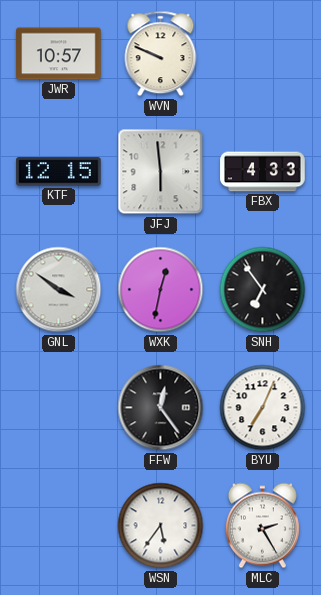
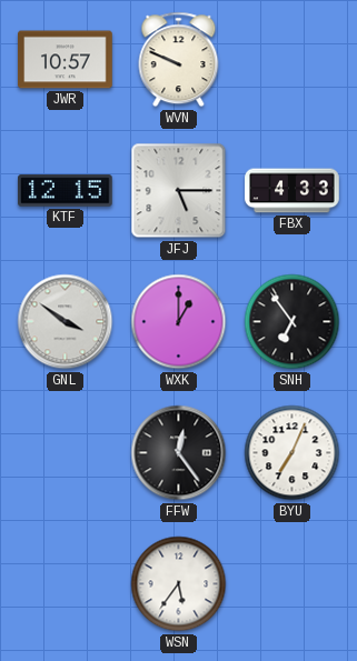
JFJ: 5:59 -> 5:15
WXK: 12:32 -> 1:00
MLC: 2:25 -> none
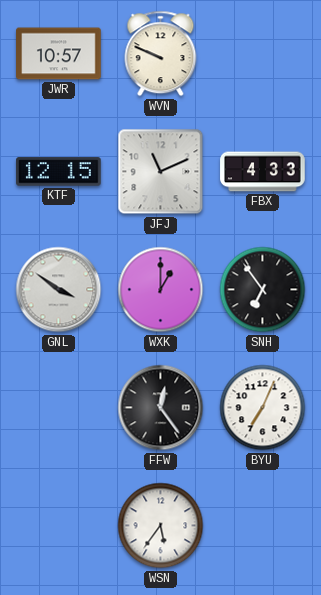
JFJ: 5:15 -> 11:11
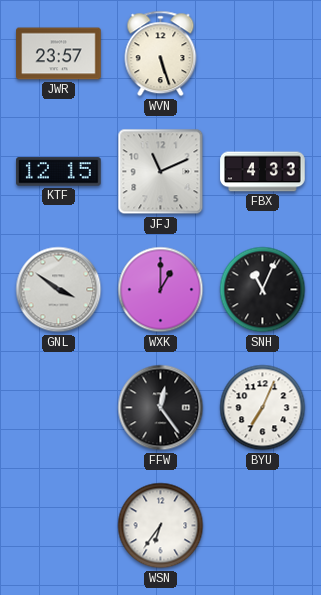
JWR: 10:57 -> 23:57
WVN: 9:49 -> 5:27
SNH: 6:54 -> 11:04
WSN: 5:36 -> 6:36
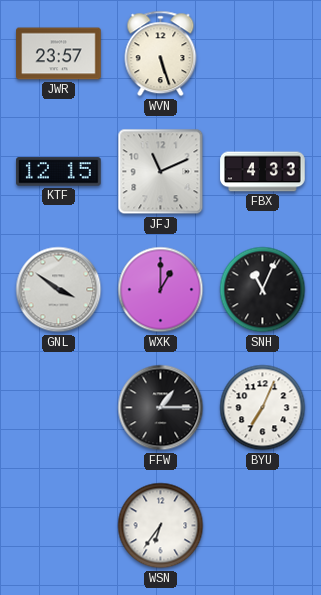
FFW: 12:24 -> 1:15
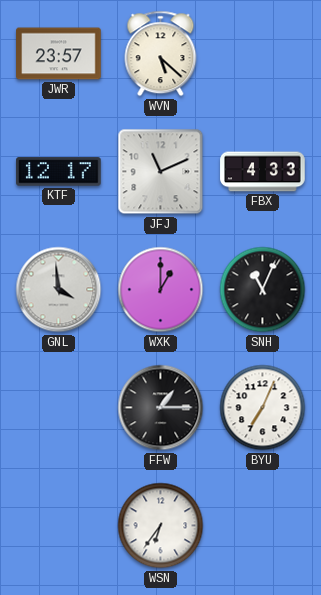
WVN: 5:27 -> 5:22
KTF: 12:15 -> 12:17
GNL: 3:51 -> 3:59
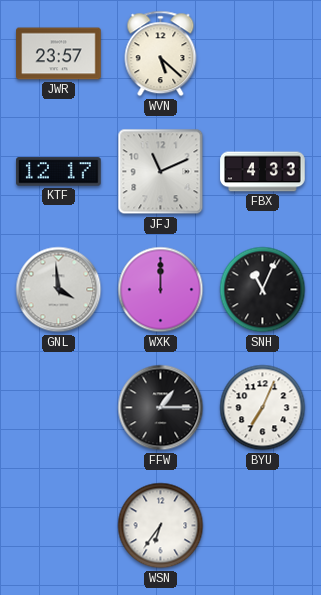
WXK: 1:00 -> 12:00
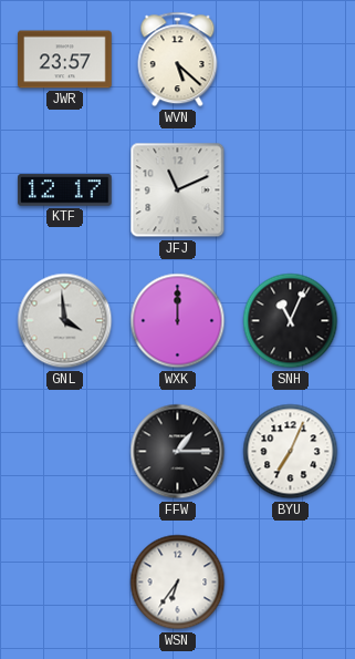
FBX: 4:33 -> none
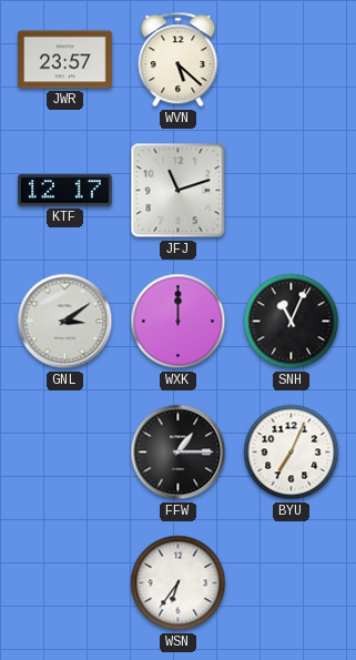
JFJ: 11:11 -> 11:12
GNL: 3:59 -> 3:09
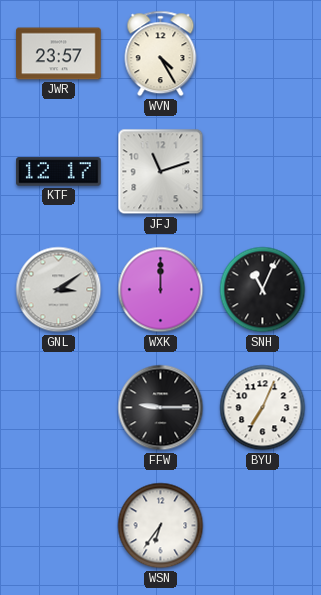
WVN: 5:22 -> 4:25
FFW: 1:15 -> 9:15
